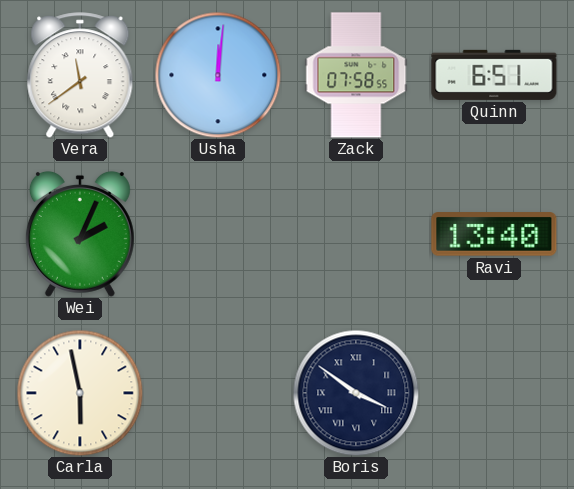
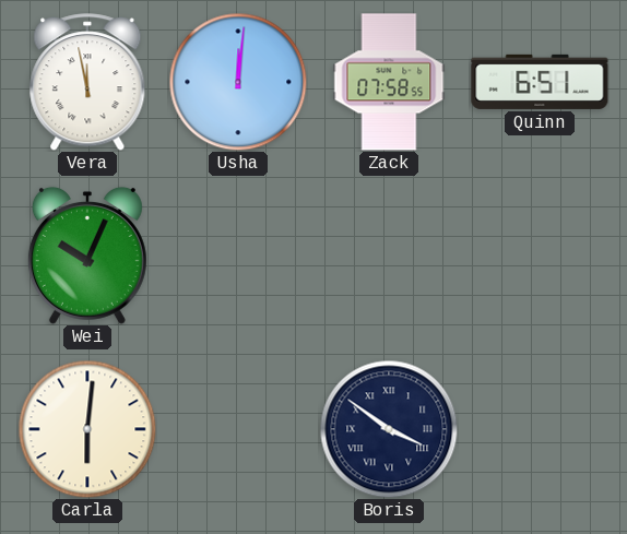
Vera: 11:39 -> 11:58
Wei: 2:04 -> 10:04
Ravi: 13:40 -> none
Carla: 5:58 -> 6:01
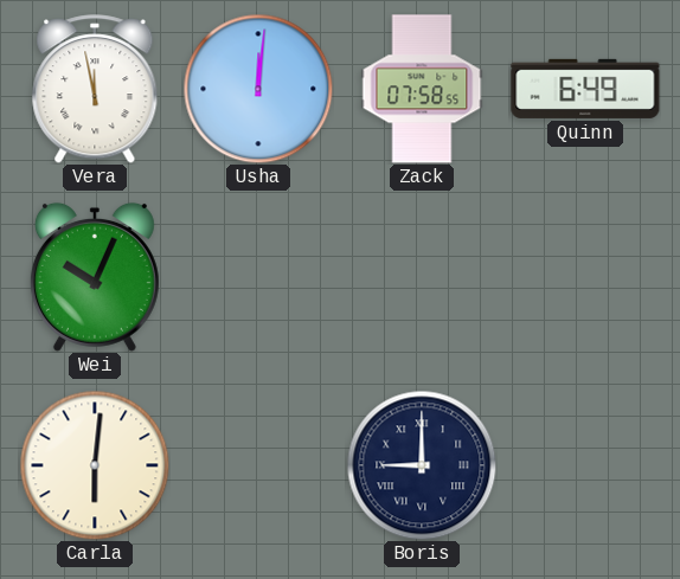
Quinn: 6:51 -> 6:49
Boris: 3:51 -> 9:00
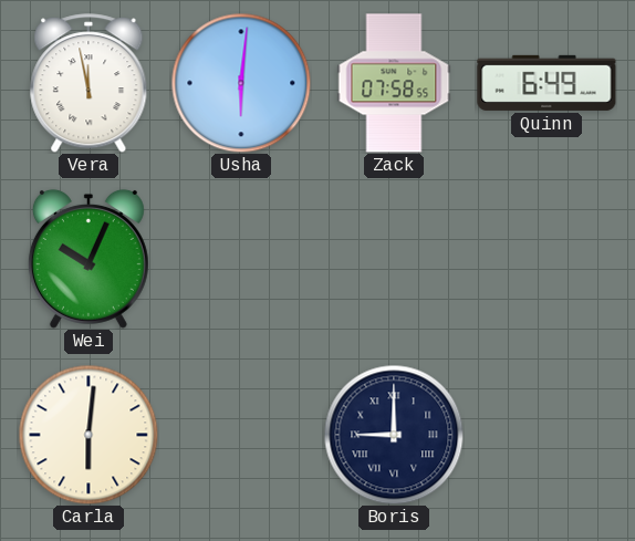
Usha: 12:01 -> 6:01
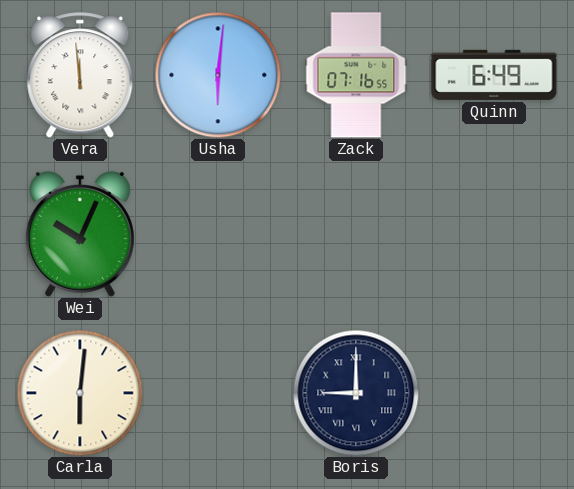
Vera: 11:58 -> 11:59
Zack: 07:58 -> 07:16
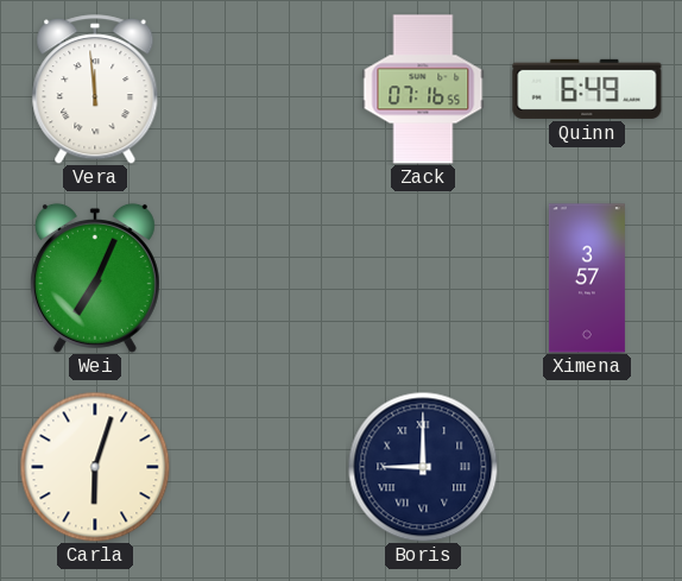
Usha: 6:01 -> none
Wei: 10:04 -> 7:04
Ximena: none -> 3:57
Carla: 6:01 -> 6:03
